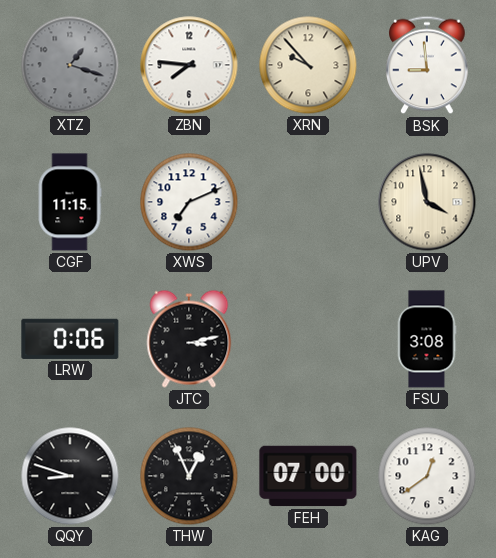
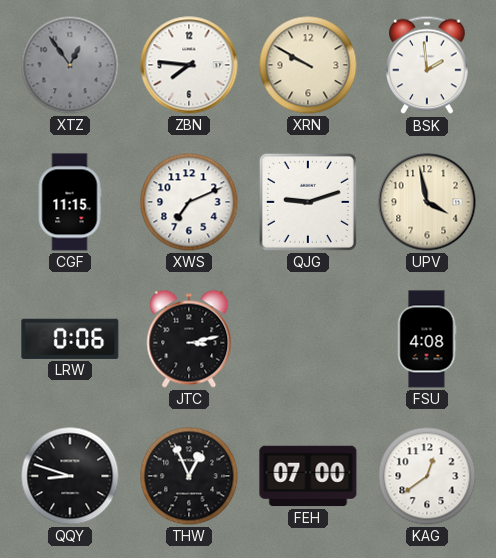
XTZ: 1:18 -> 12:54
XRN: 9:53 -> 9:50
BSK: 8:59 -> 1:59
QJG: none -> 9:12
FSU: 3:08 -> 4:08
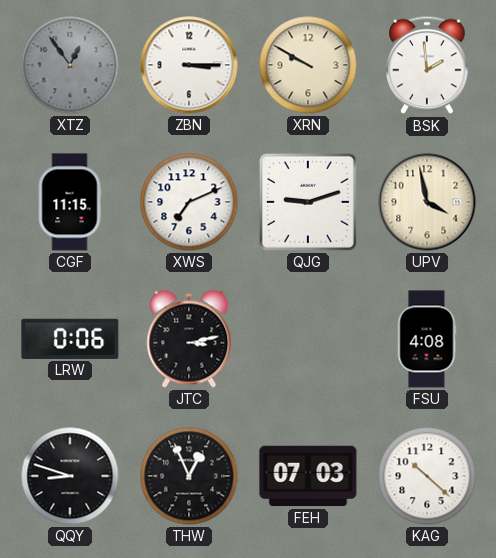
ZBN: 7:46 -> 3:15
FEH: 07:00 -> 07:03
KAG: 12:39 -> 10:22
